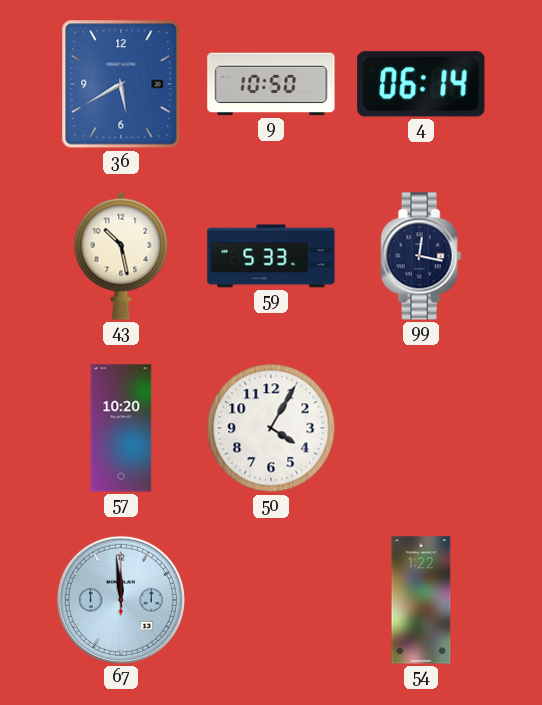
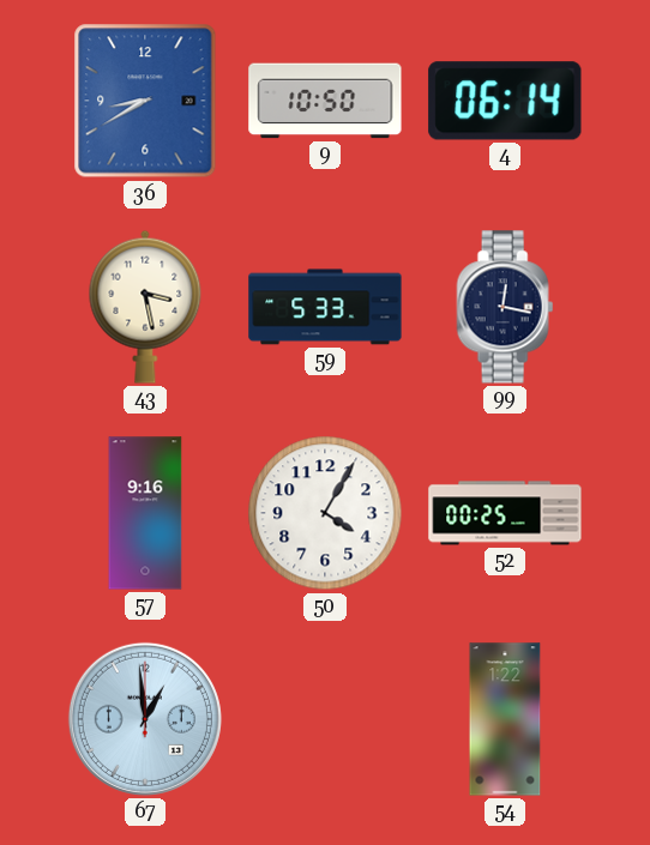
36: 5:40 -> 8:40
43: 10:28 -> 3:28
57: 10:20 -> 9:16
52: none -> 00:25
67: 11:59 -> 12:59
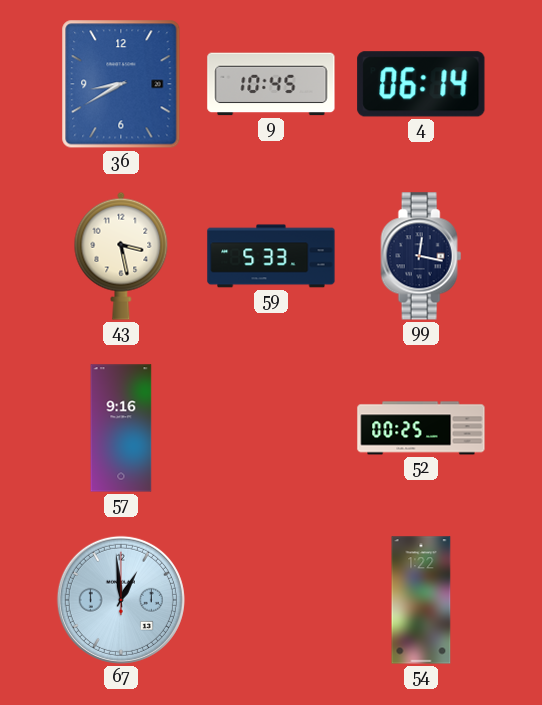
9: 10:50 -> 10:45
50: 4:05 -> none
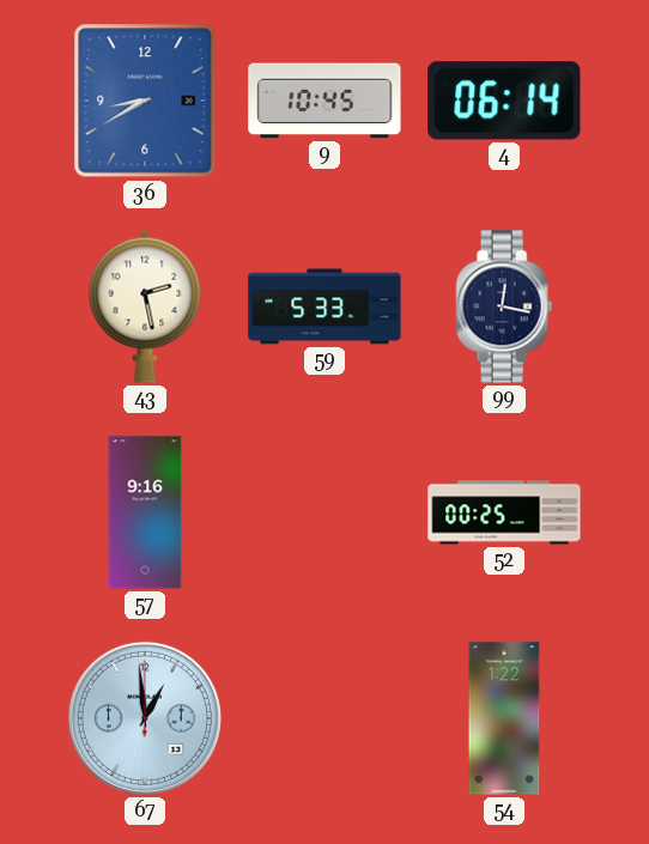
43: 3:28 -> 2:28
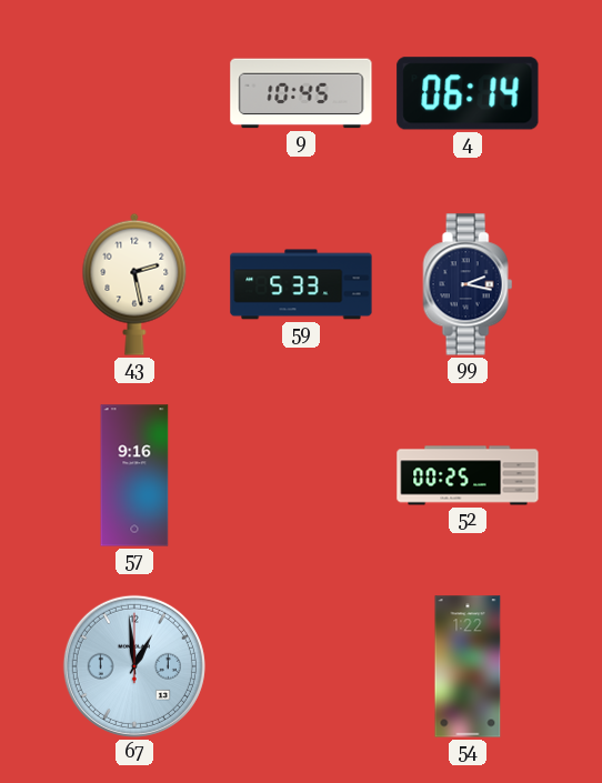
36: 8:40 -> none
99: 12:17 -> 2:17
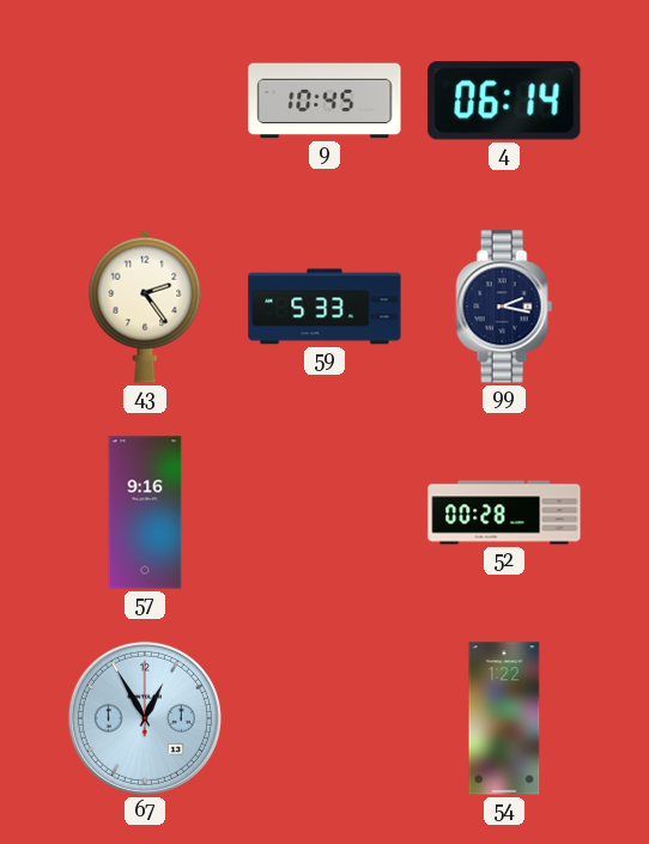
43: 2:28 -> 2:24
52: 00:25 -> 00:28
67: 12:59 -> 12:55
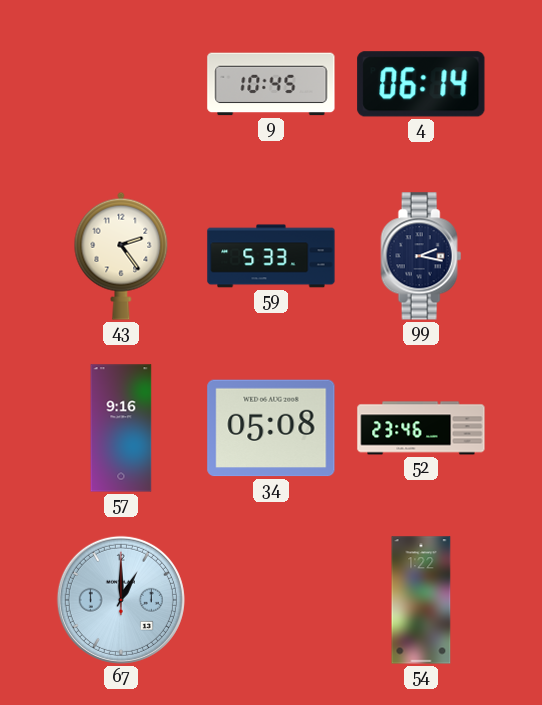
34: none -> 05:08
52: 00:28 -> 23:46
67: 12:55 -> 1:00
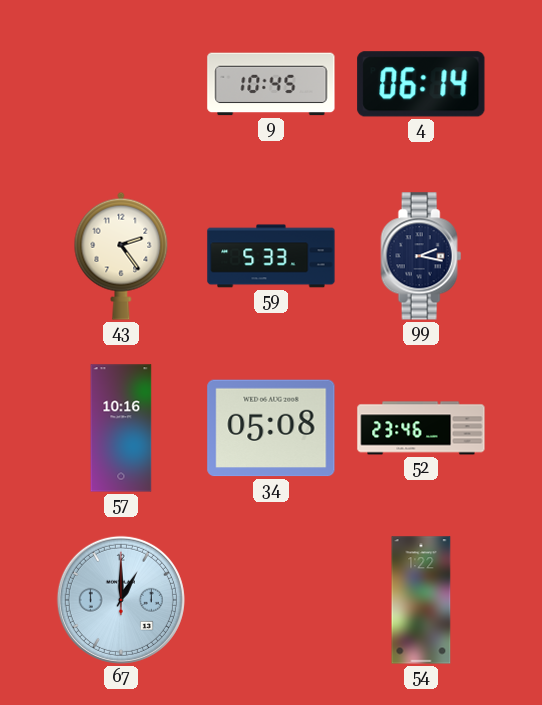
57: 9:16 -> 10:16
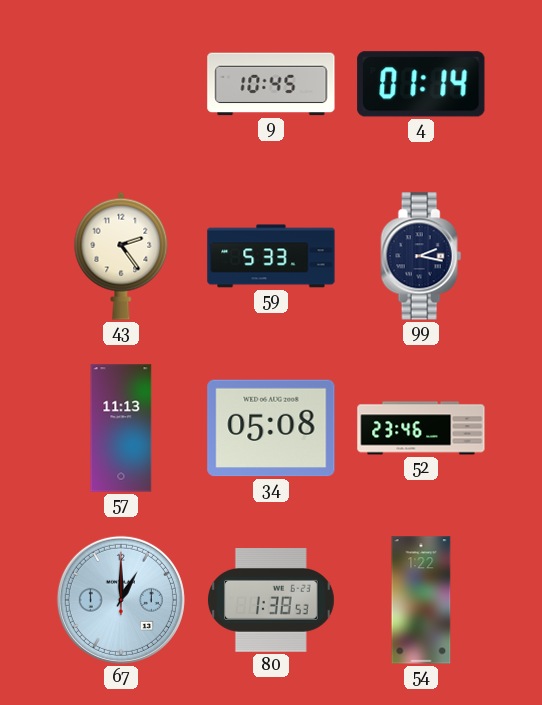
4: 06:14 -> 01:14
57: 10:16 -> 11:13
80: none -> 1:38
